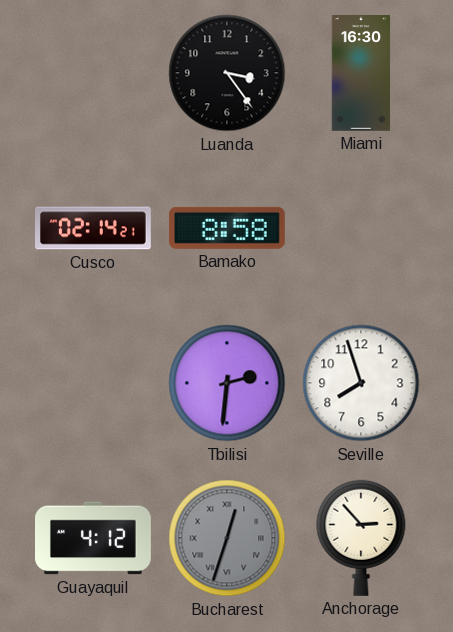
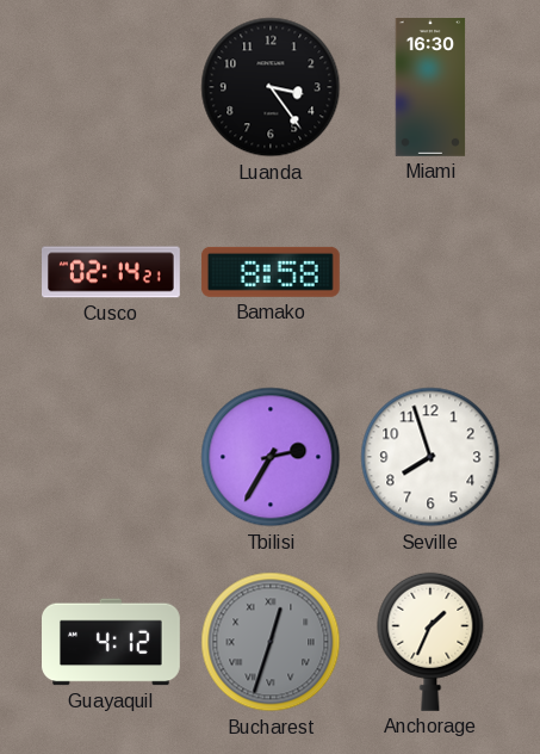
Tbilisi: 2:31 -> 2:35
Anchorage: 2:53 -> 1:34
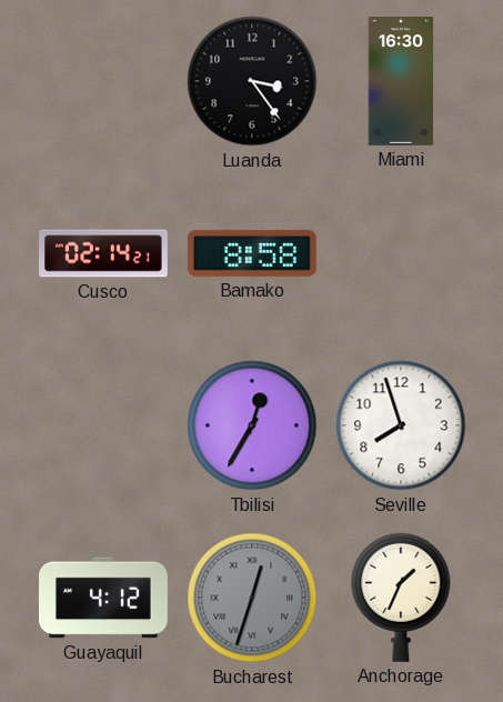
Tbilisi: 2:35 -> 12:35
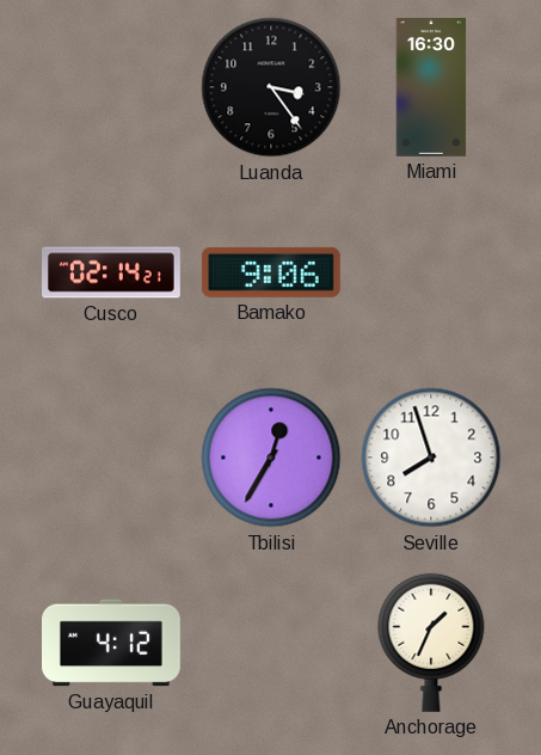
Bamako: 8:58 -> 9:06
Bucharest: 12:33 -> none
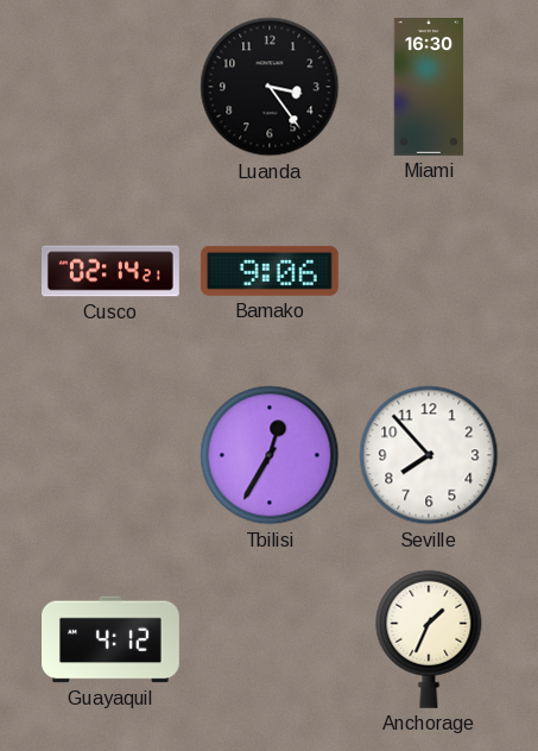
Seville: 7:57 -> 7:53
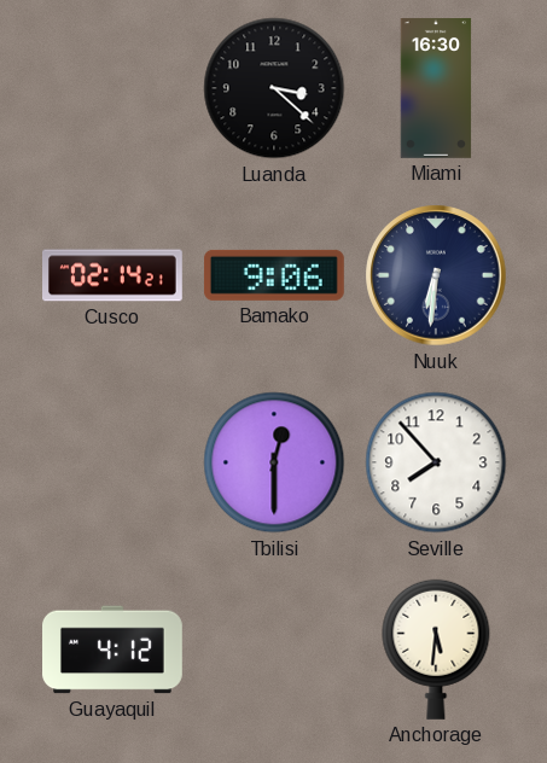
Luanda: 3:24 -> 3:22
Nuuk: none -> 6:31
Tbilisi: 12:35 -> 12:30
Anchorage: 1:34 -> 5:31
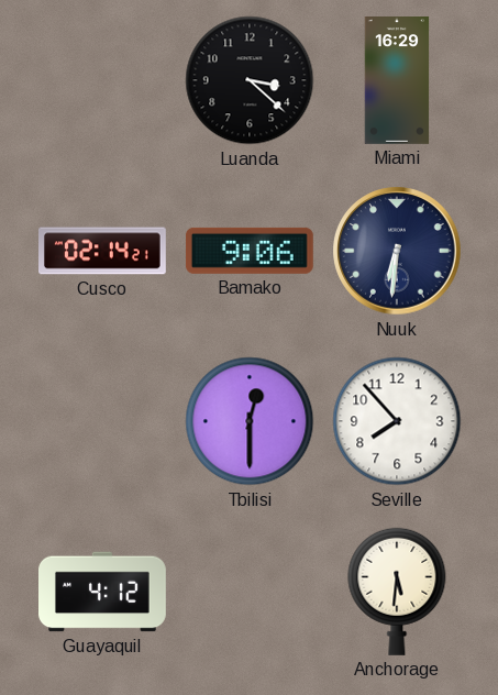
Miami: 16:30 -> 16:29
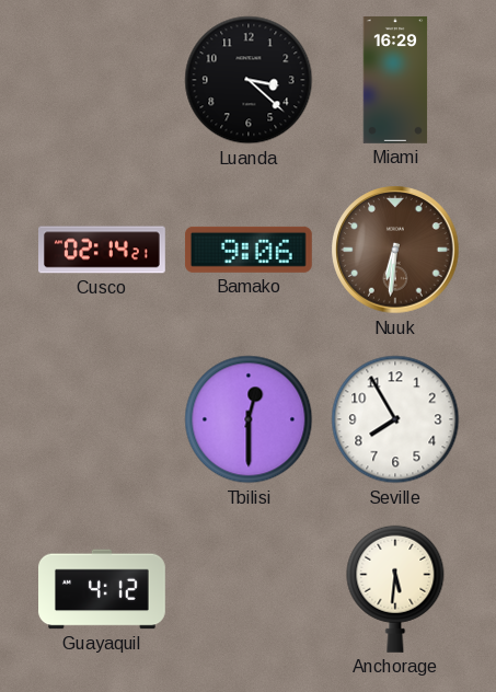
Nuuk dial: navy -> brown
Seville: 7:53 -> 7:55
